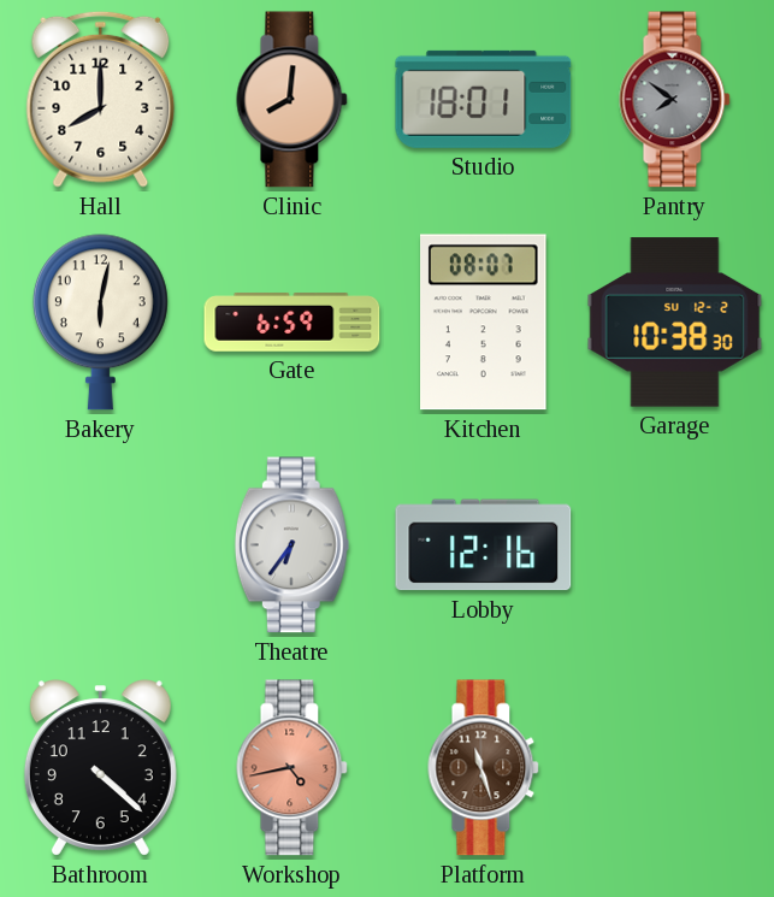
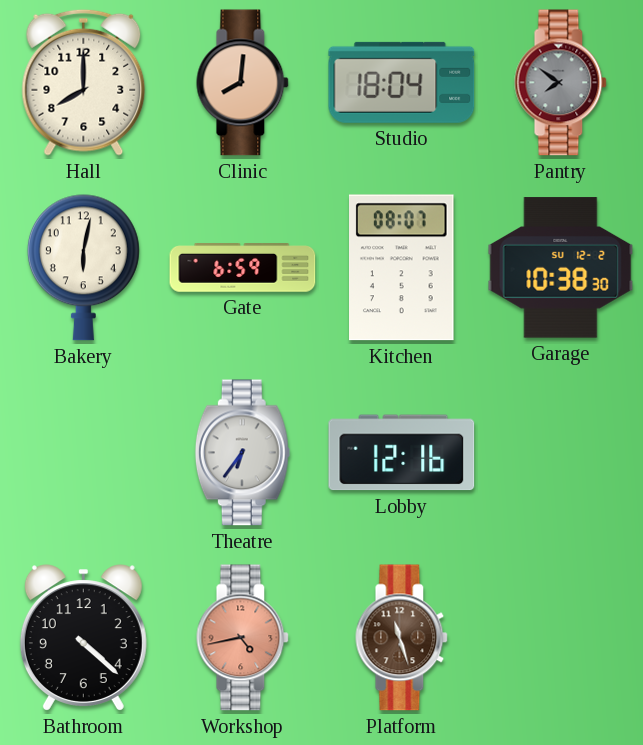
Studio: 18:01 -> 18:04
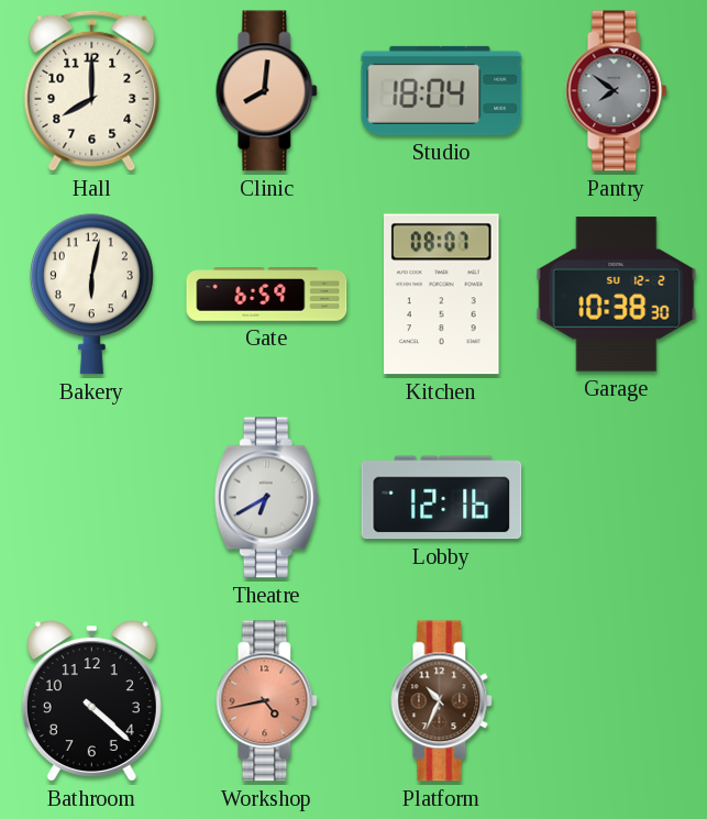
Theatre: 6:36 -> 6:40
Platform: 11:27 -> 10:34
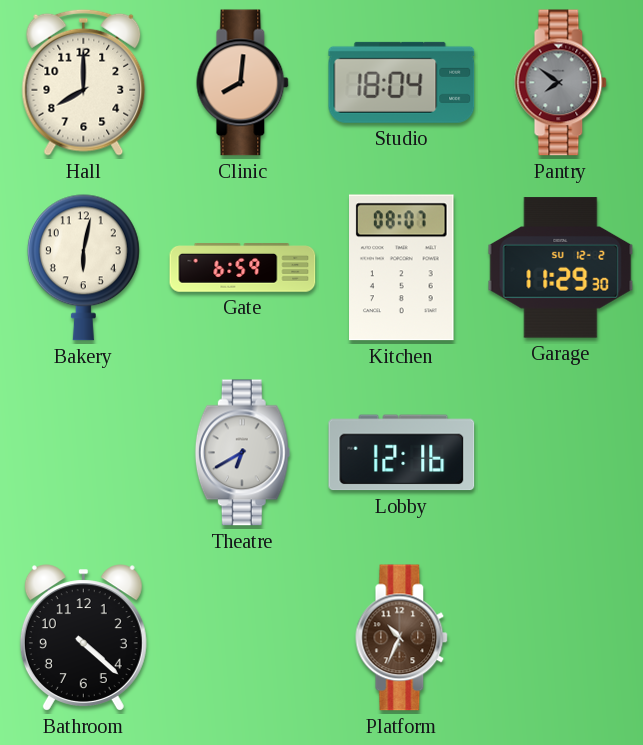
Garage: 10:38 -> 11:29
Workshop: 4:43 -> none
